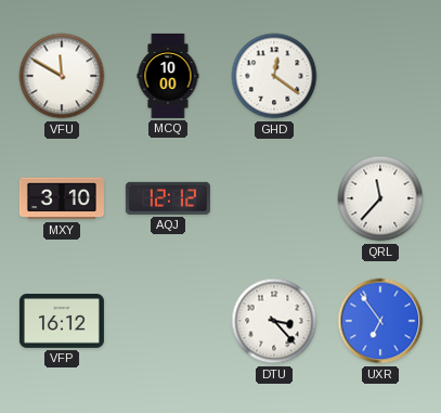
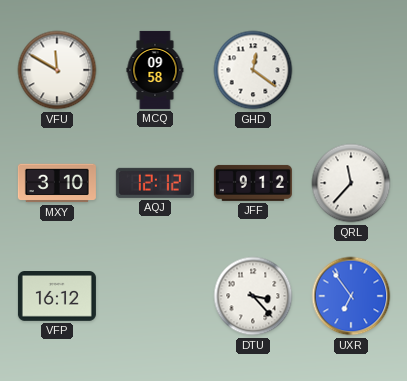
MCQ: 10:00 -> 09:58
JFF: none -> 9:12
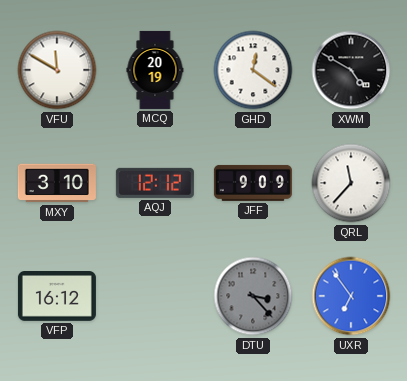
MCQ: 09:58 -> 20:19
XWM: none -> 4:50
JFF: 9:12 -> 9:09
DTU dial: white -> grey
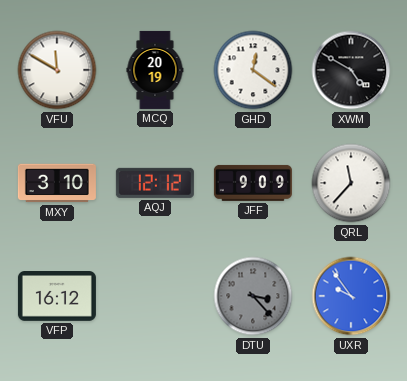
UXR: 6:54 -> 9:54
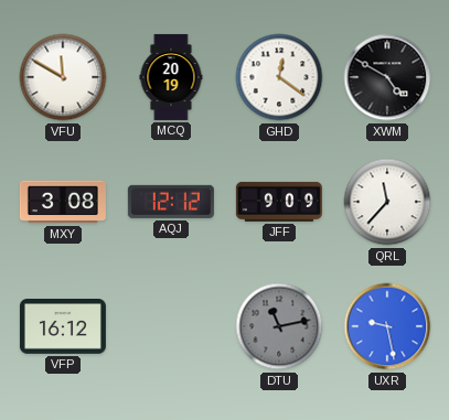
MXY: 3:10 -> 3:08
DTU: 3:23 -> 11:13
UXR: 9:54 -> 9:28
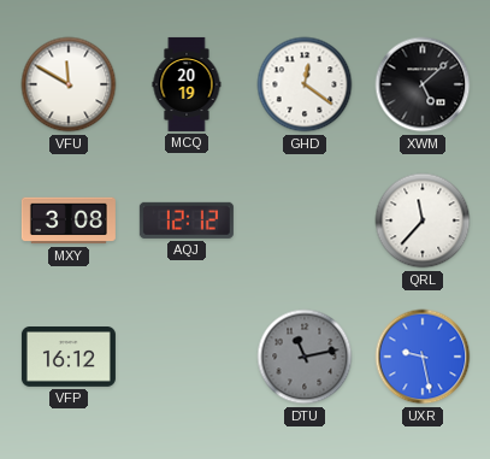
XWM: 4:50 -> 5:08
JFF: 9:09 -> none
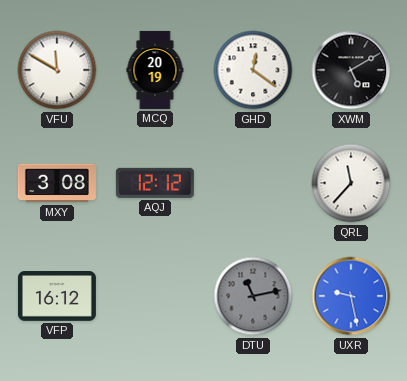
XWM: 5:08 -> 5:10
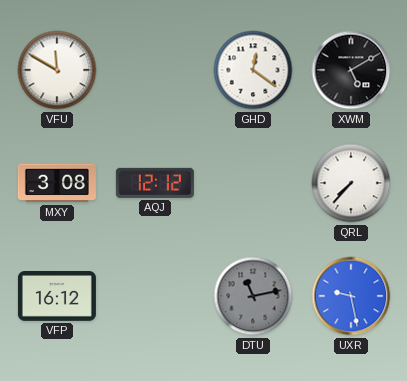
MCQ: 20:19 -> none
QRL: 11:37 -> 7:37
